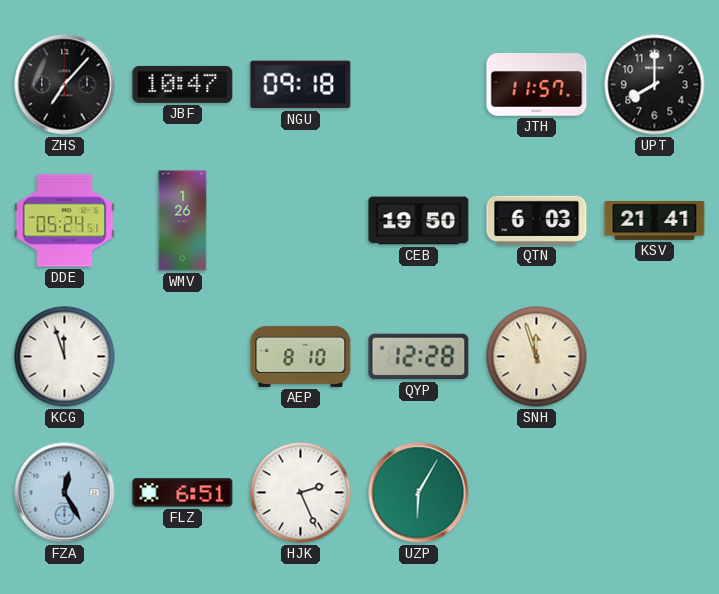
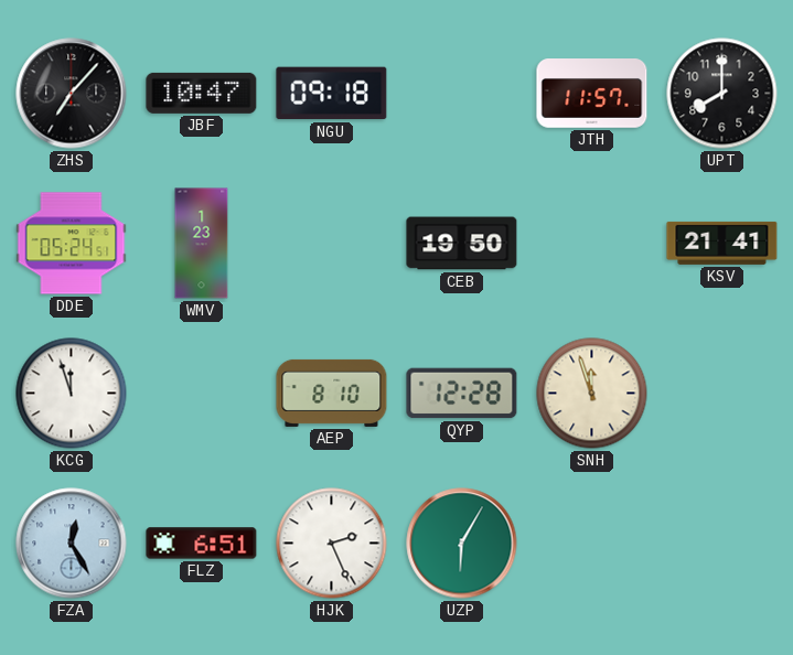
WMV: 1:26 -> 1:23
QTN: 6:03 -> none
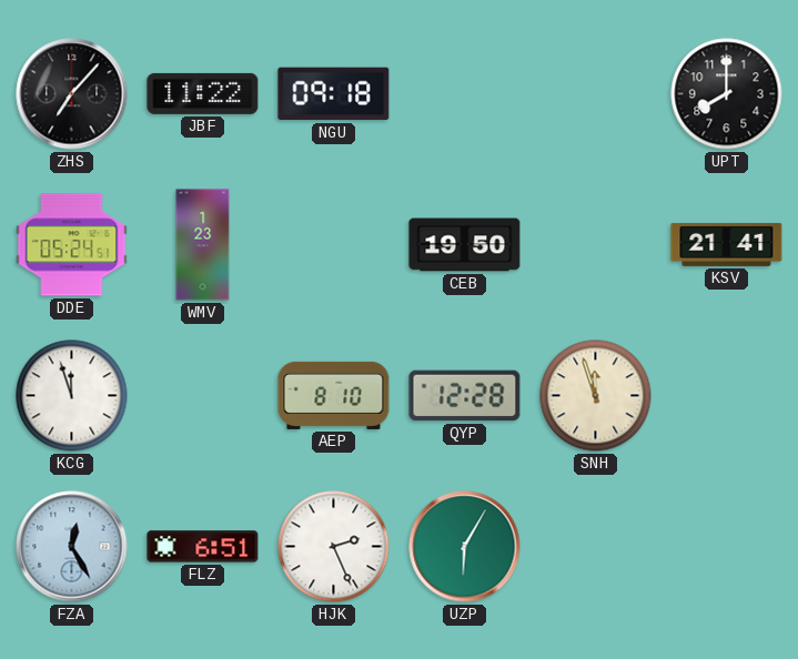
JBF: 10:47 -> 11:22
JTH: 11:57 -> none
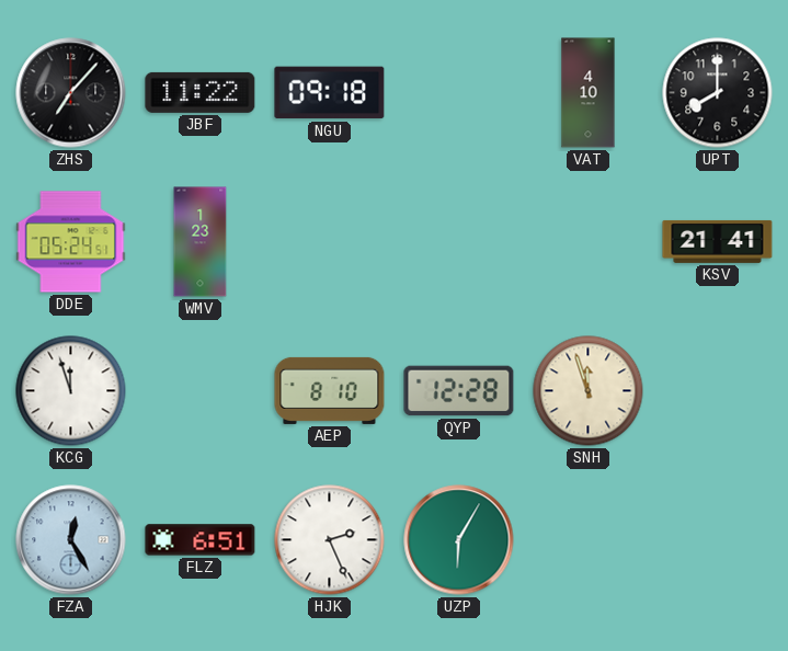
VAT: none -> 4:10
CEB: 19:50 -> none
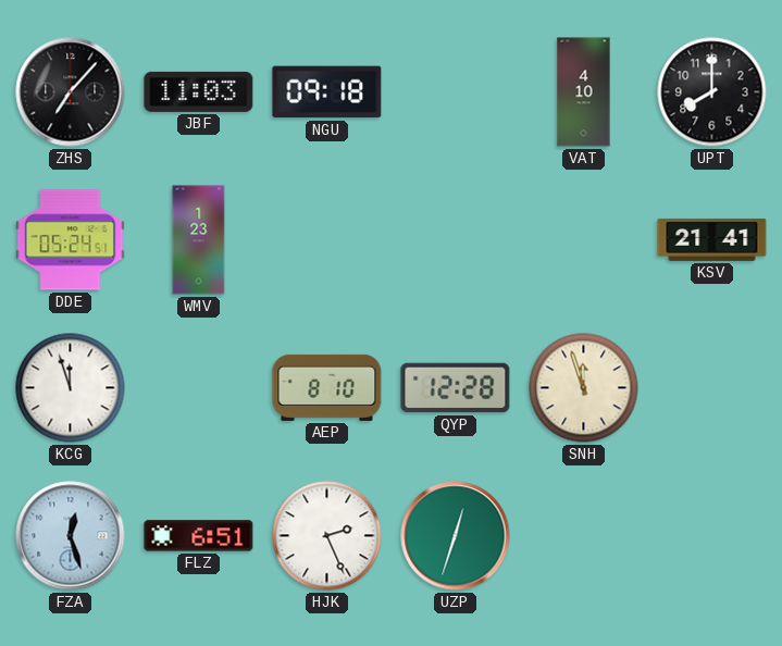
JBF: 11:22 -> 11:03
FZA: 12:25 -> 12:27
UZP: 6:05 -> 12:33
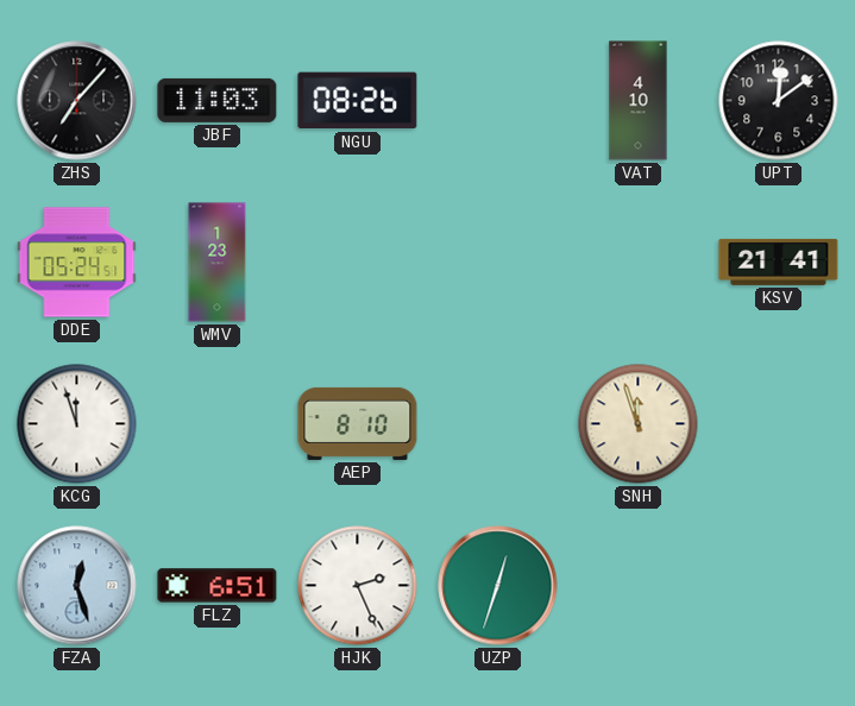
NGU: 09:18 -> 08:26
UPT: 8:00 -> 12:09
QYP: 12:28 -> none
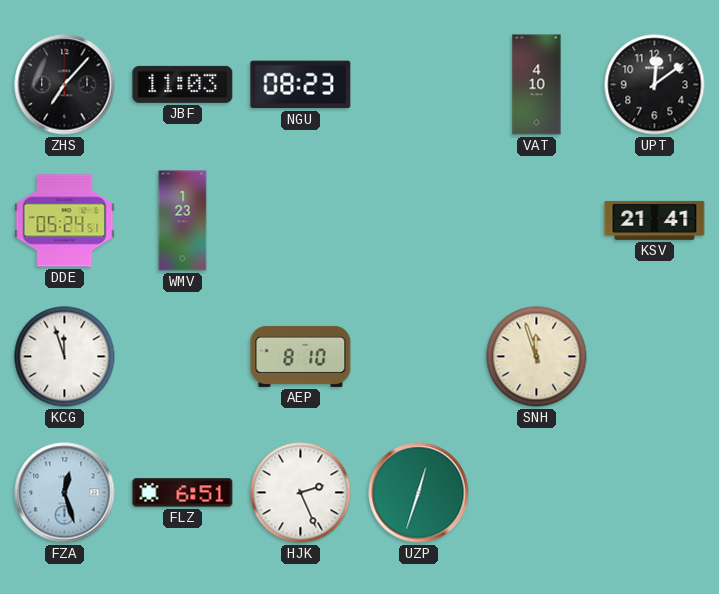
NGU: 08:26 -> 08:23
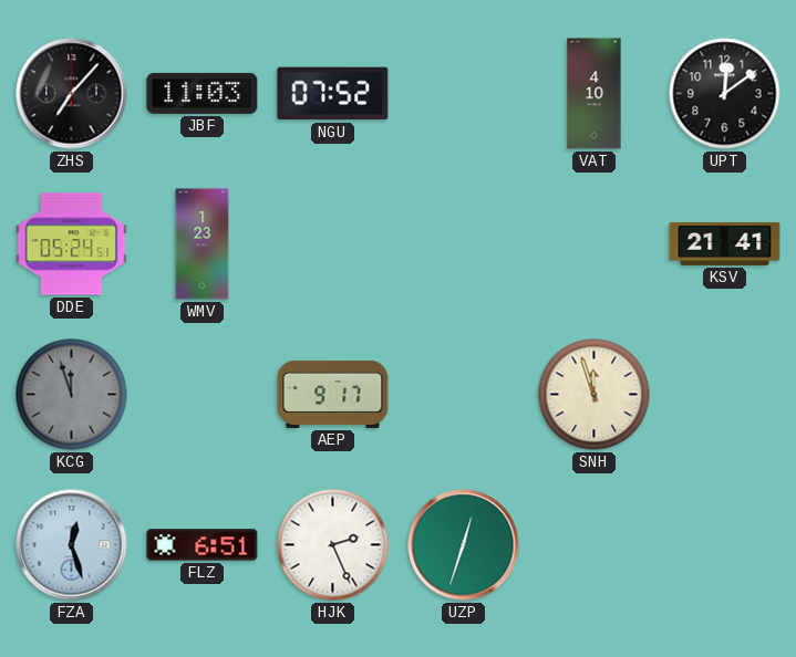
NGU: 08:23 -> 07:52
KCG dial: white -> grey
AEP: 8:10 -> 9:17
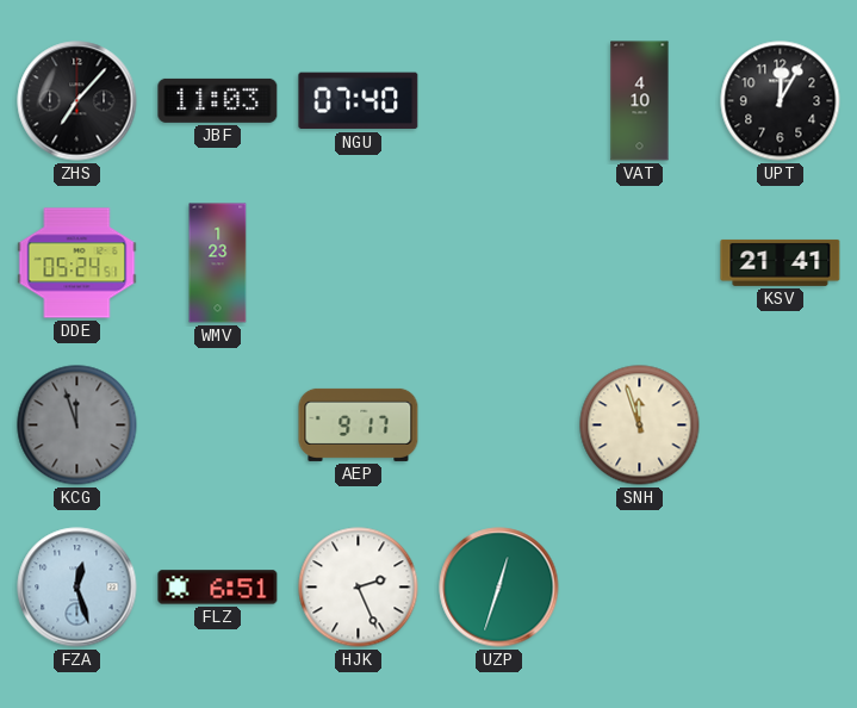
NGU: 07:52 -> 07:40
UPT: 12:09 -> 12:05
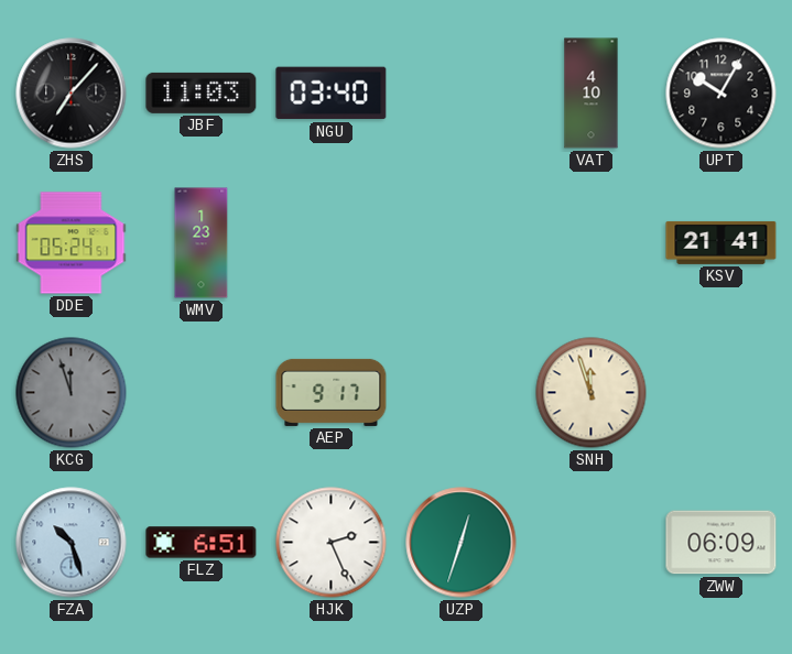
NGU: 07:40 -> 03:40
UPT: 12:05 -> 10:05
FZA: 12:27 -> 10:27
ZWW: none -> 06:09
